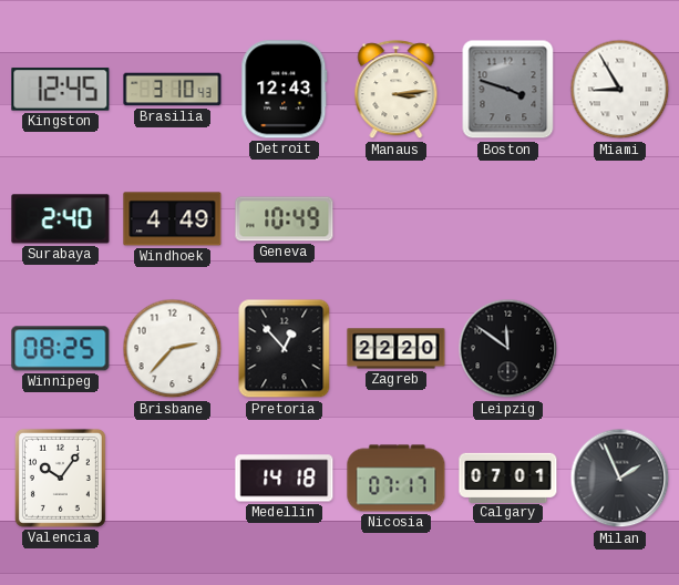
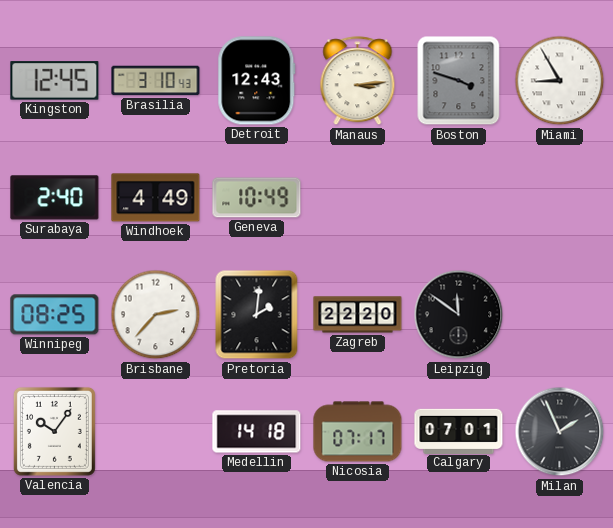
Pretoria: 12:53 -> 2:01
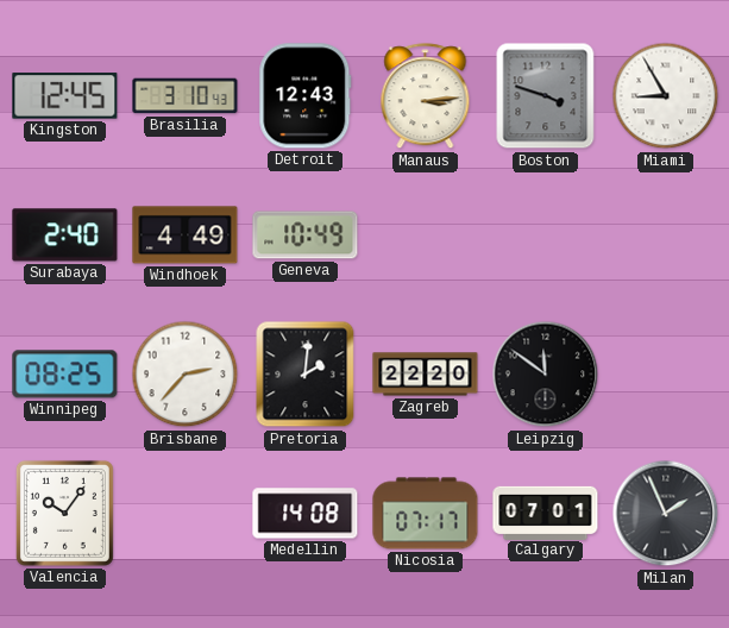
Medellin: 14:18 -> 14:08
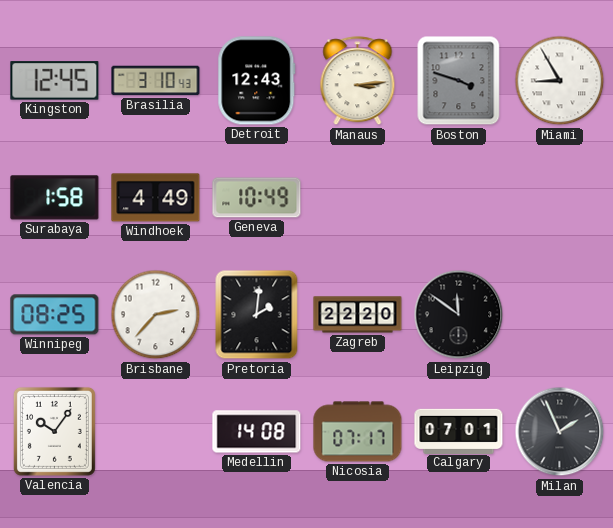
Surabaya: 2:40 -> 1:58
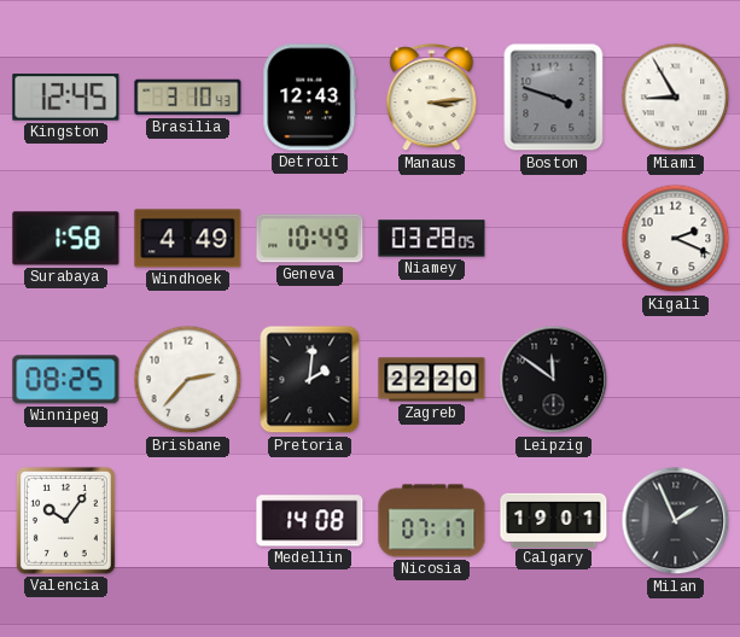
Niamey: none -> 03:28
Kigali: none -> 2:19
Calgary: 07:01 -> 19:01
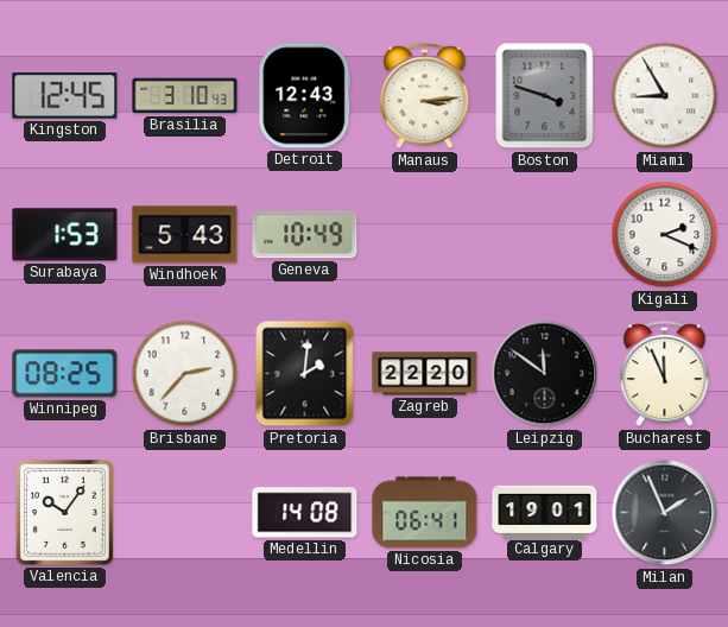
Surabaya: 1:58 -> 1:53
Windhoek: 4:49 -> 5:43
Niamey: 03:28 -> none
Bucharest: none -> 11:56
Nicosia: 07:17 -> 06:41
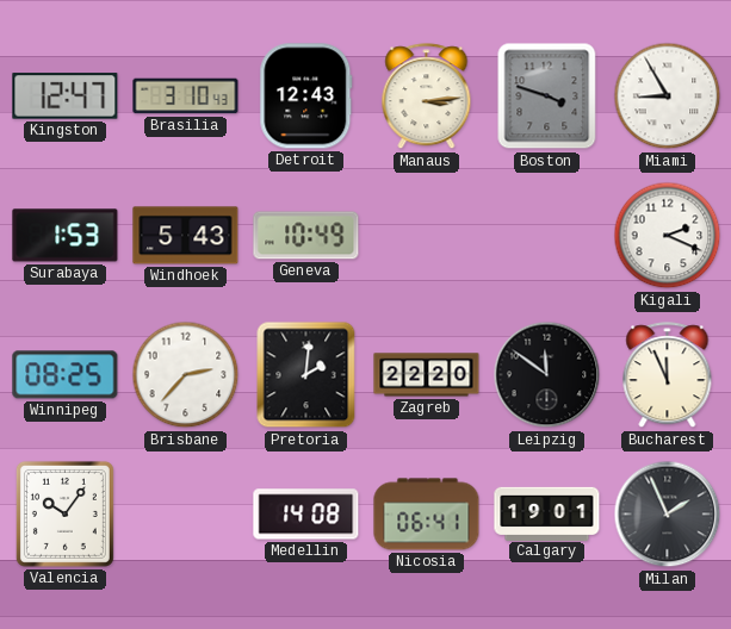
Kingston: 12:45 -> 12:47
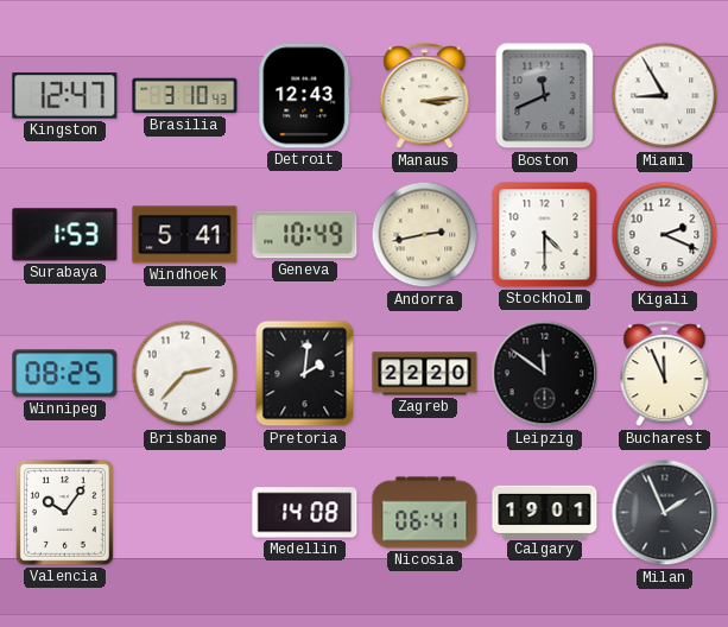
Boston: 3:48 -> 11:41
Windhoek: 5:43 -> 5:41
Andorra: none -> 2:43
Stockholm: none -> 4:30
